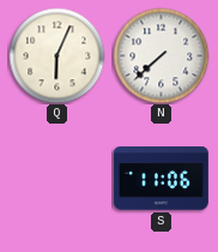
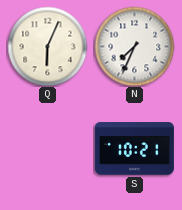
N: 7:38 -> 7:34
S: 11:06 -> 10:21
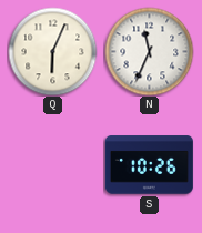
N: 7:34 -> 11:34
S: 10:21 -> 10:26
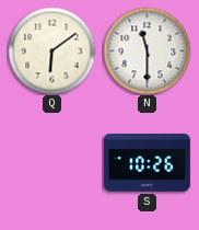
Q: 6:04 -> 6:09
N: 11:34 -> 11:30
